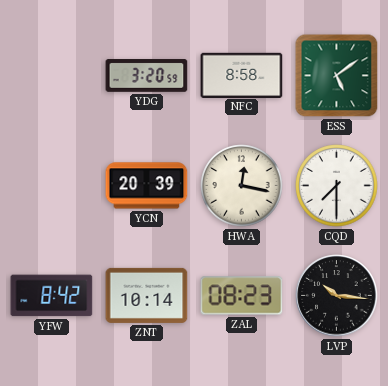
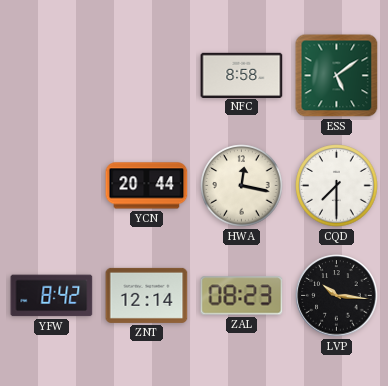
YDG: 3:20 -> none
YCN: 20:39 -> 20:44
ZNT: 10:14 -> 12:14
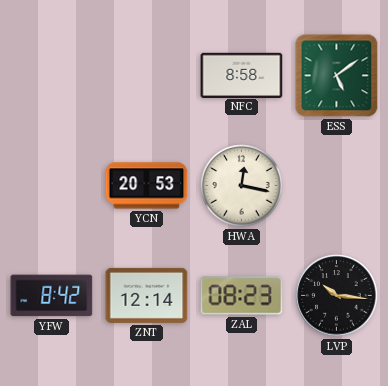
YCN: 20:44 -> 20:53
CQD: 7:30 -> none
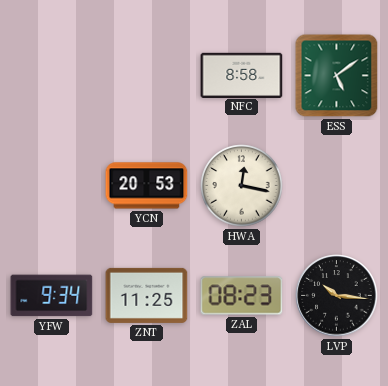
YFW: 8:42 -> 9:34
ZNT: 12:14 -> 11:25
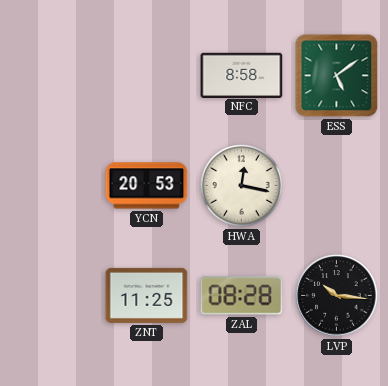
YFW: 9:34 -> none
ZAL: 08:23 -> 08:28
